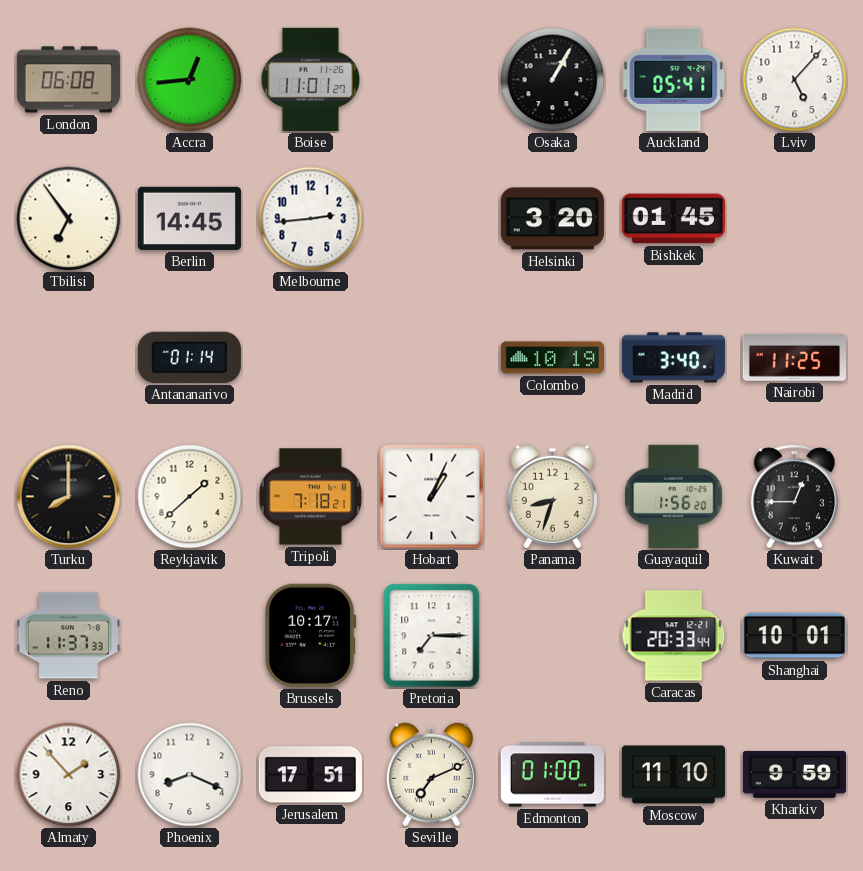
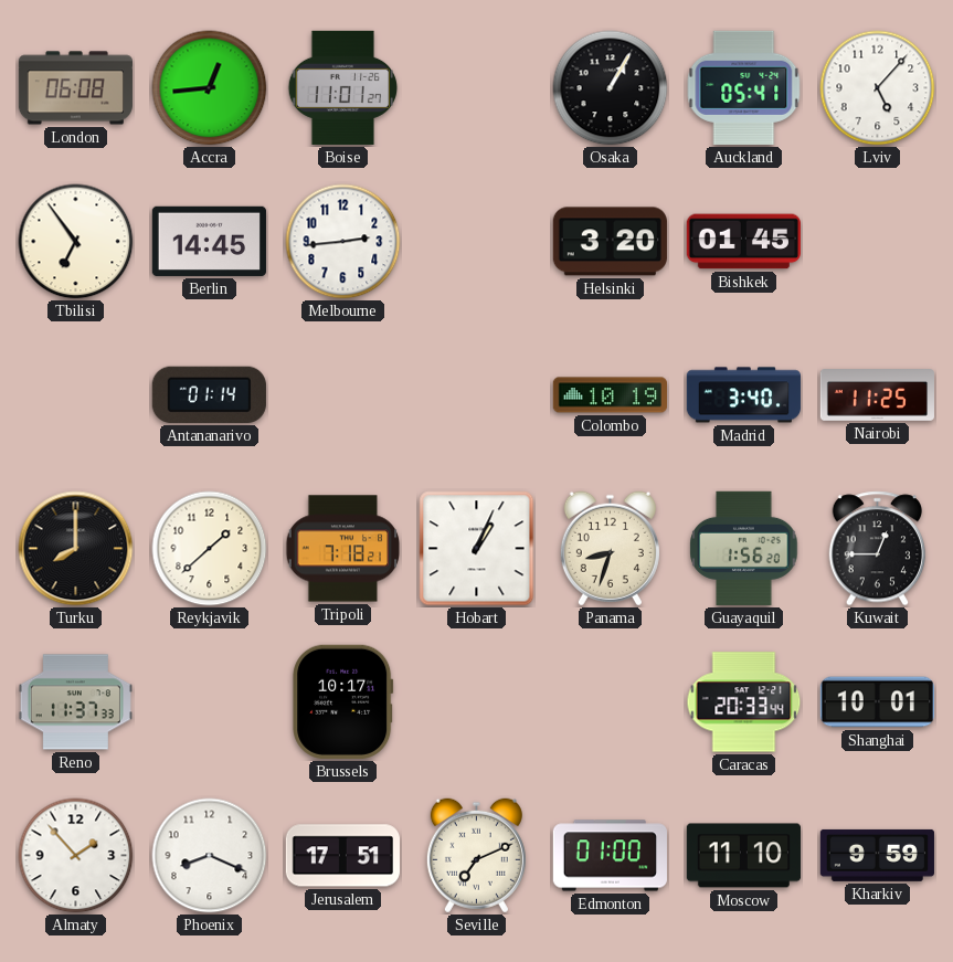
Pretoria: 7:15 -> none
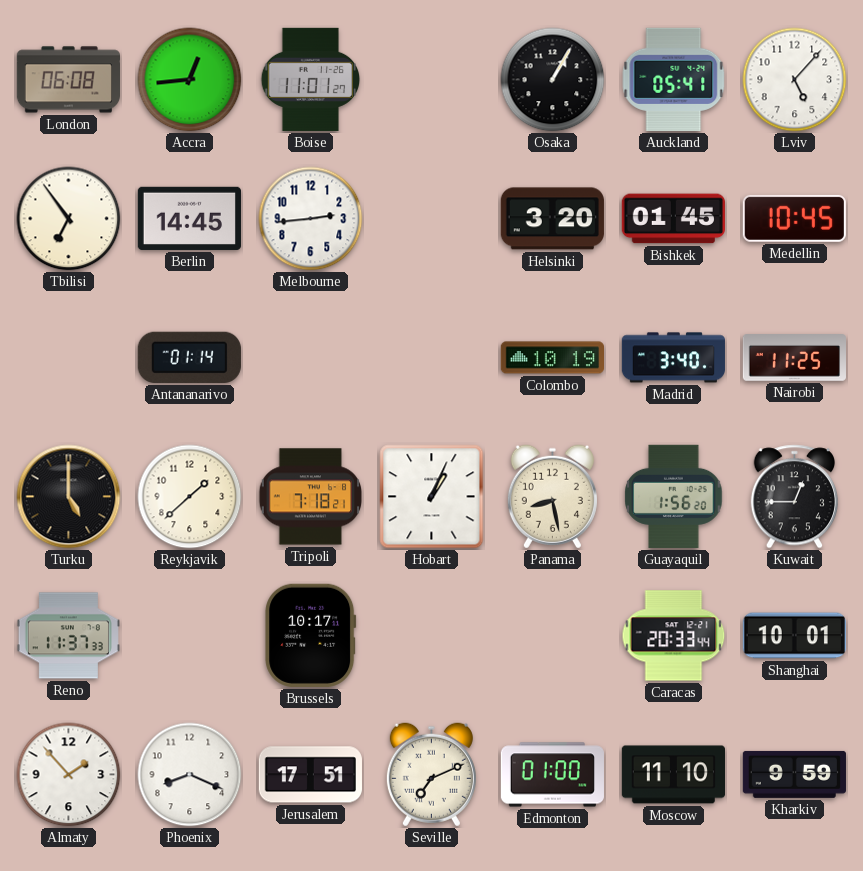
Medellin: none -> 10:45
Turku: 8:00 -> 5:00
Panama: 8:33 -> 8:28
